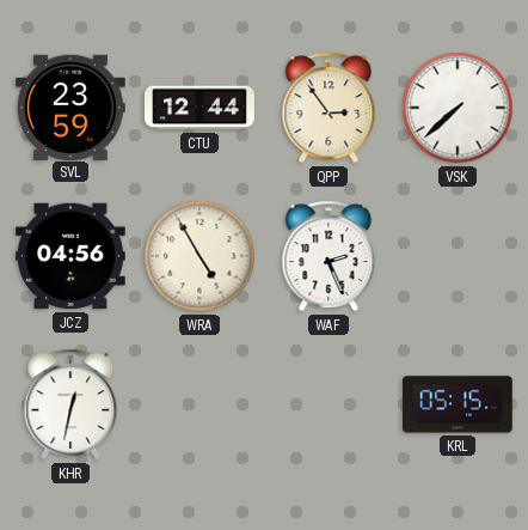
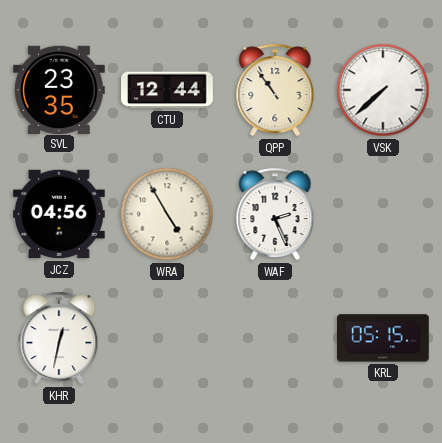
SVL: 23:59 -> 23:35
QPP: 2:54 -> 10:54
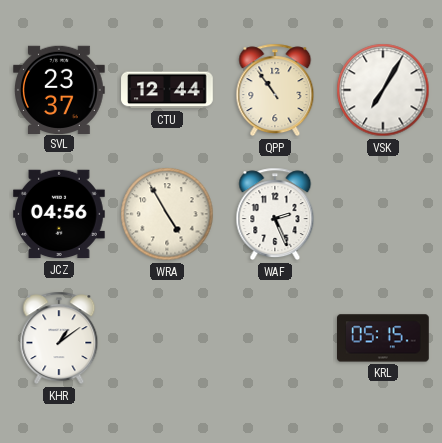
SVL: 23:35 -> 23:37
VSK: 7:38 -> 7:05
KHR: 12:32 -> 1:09
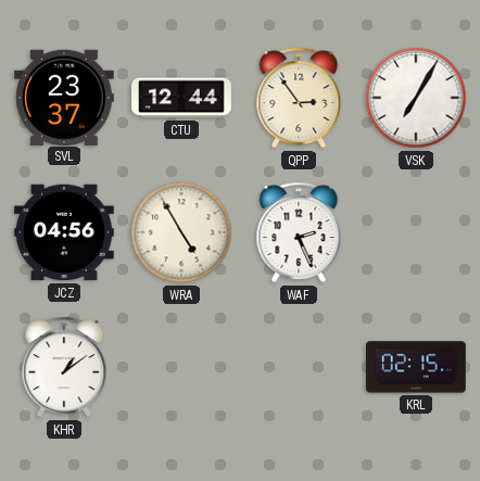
QPP: 10:54 -> 2:54
KRL: 05:15 -> 02:15
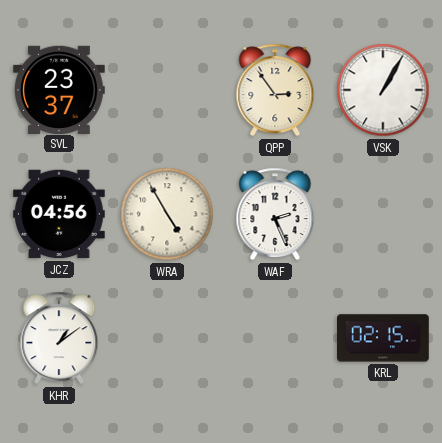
CTU: 12:44 -> none
VSK: 7:05 -> 1:05
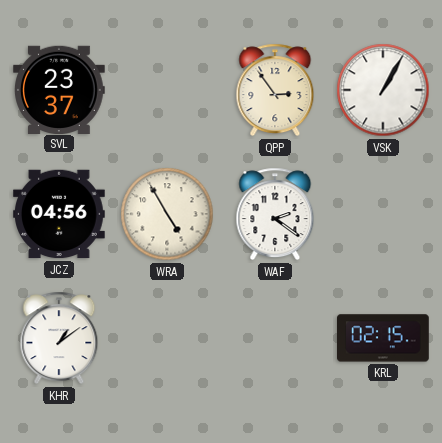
WAF: 2:26 -> 2:21
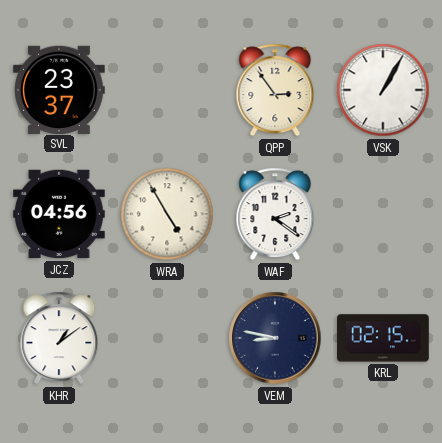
VEM: none -> 8:47
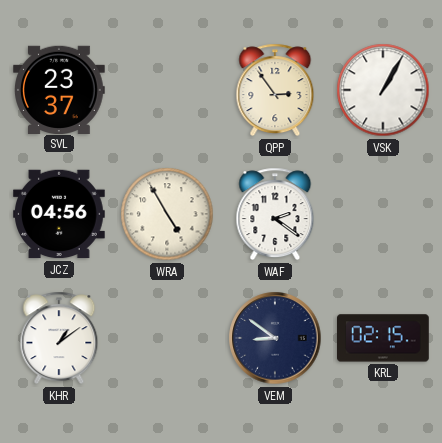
VEM: 8:47 -> 8:51
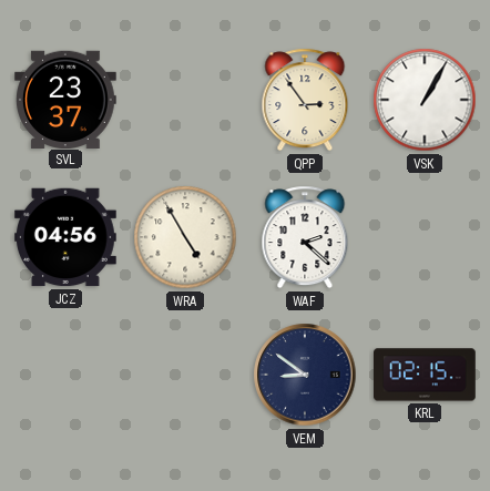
WAF: 2:21 -> 2:22
KHR: 1:09 -> none
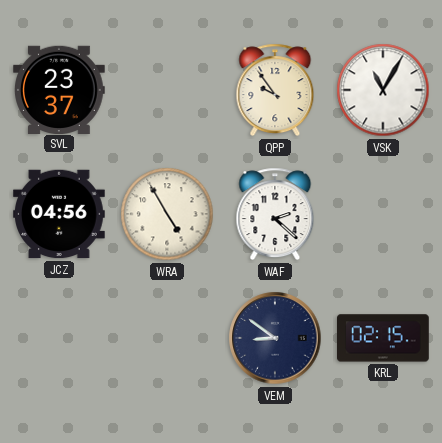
QPP: 2:54 -> 9:54
VSK: 1:05 -> 11:05
